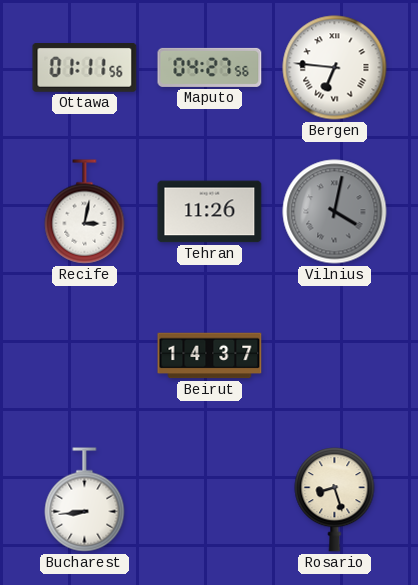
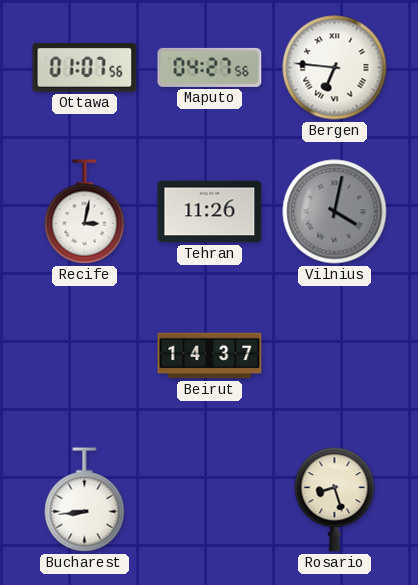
Ottawa: 01:11 -> 01:07
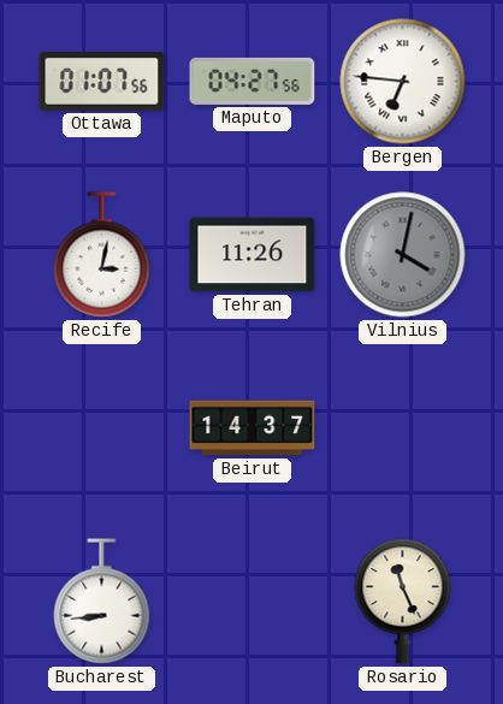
Rosario: 8:27 -> 11:26
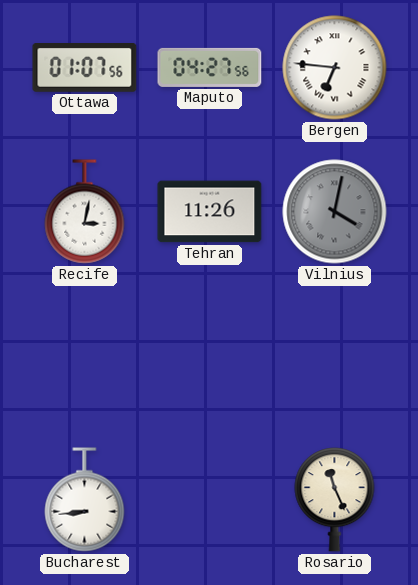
Beirut: 14:37 -> none
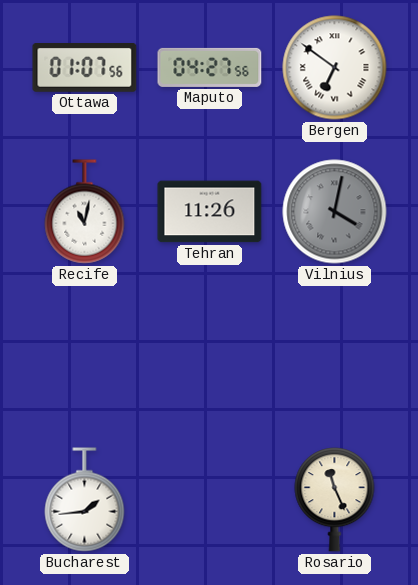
Bergen: 6:46 -> 6:51
Recife: 3:02 -> 11:02
Bucharest: 8:44 -> 1:44
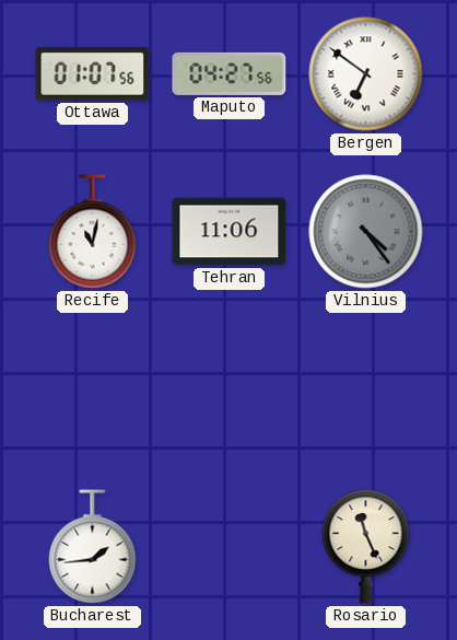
Tehran: 11:26 -> 11:06
Vilnius: 4:02 -> 4:24
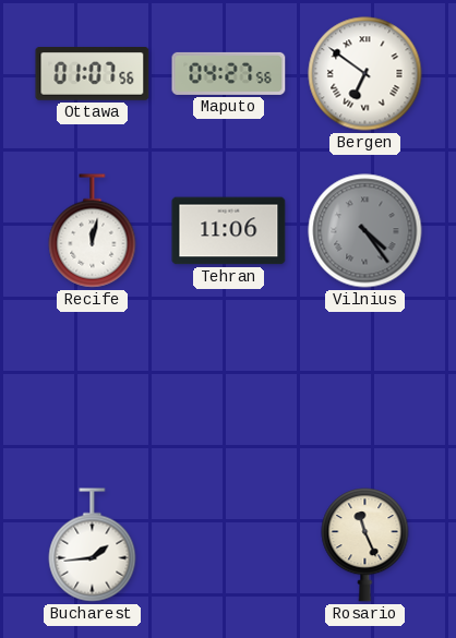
Recife: 11:02 -> 12:02
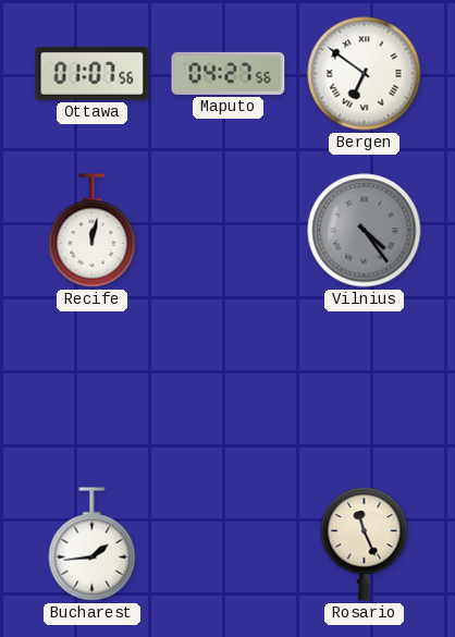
Tehran: 11:06 -> none
